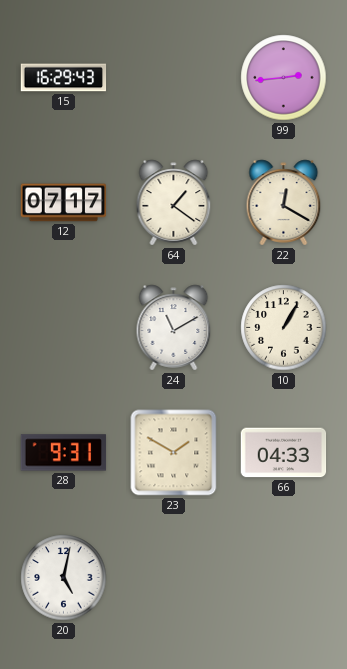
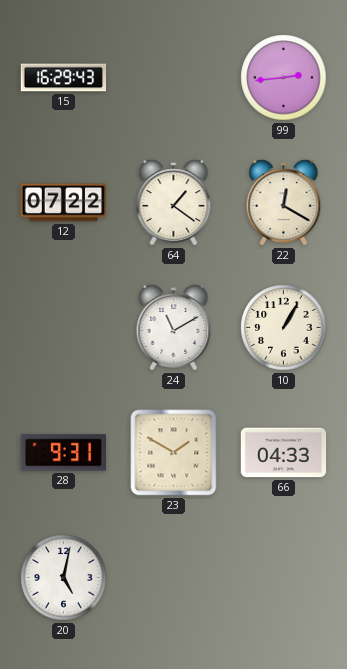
12: 07:17 -> 07:22
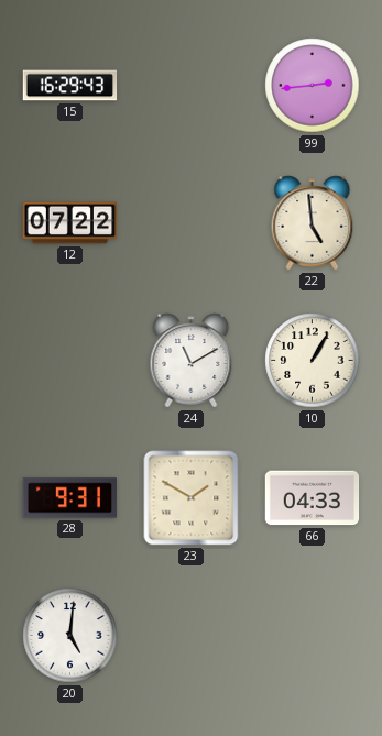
64: 1:21 -> none
22: 12:20 -> 4:59
20: 5:02 -> 5:01
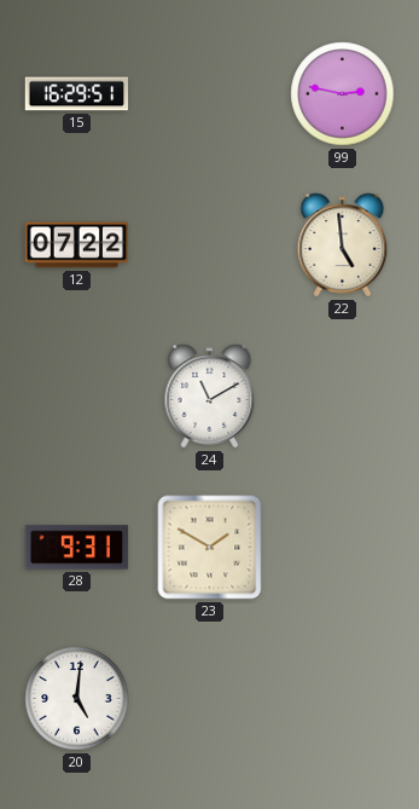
15: 16:29:43 -> 16:29:51
99: 2:44 -> 2:47
10: 1:05 -> none
66: 04:33 -> none
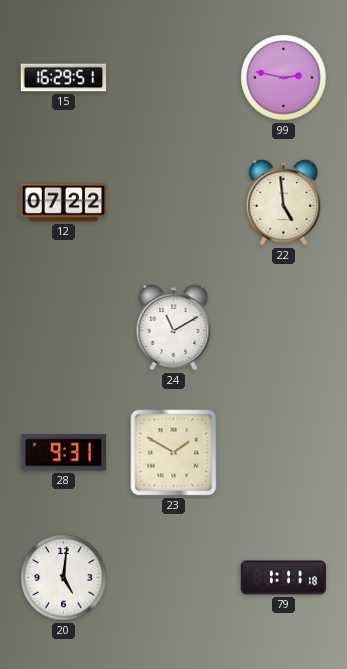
79: none -> 1:11
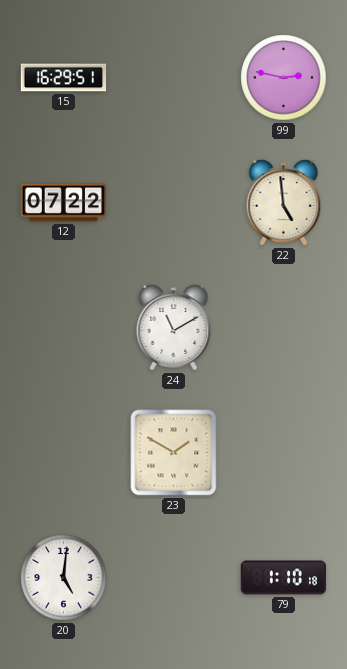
28: 9:31 -> none
79: 1:11 -> 1:10
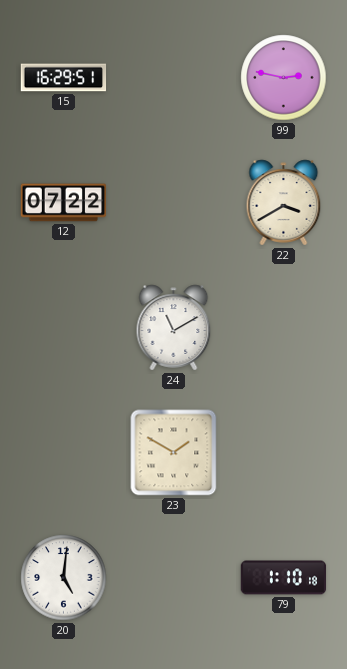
22: 4:59 -> 3:40
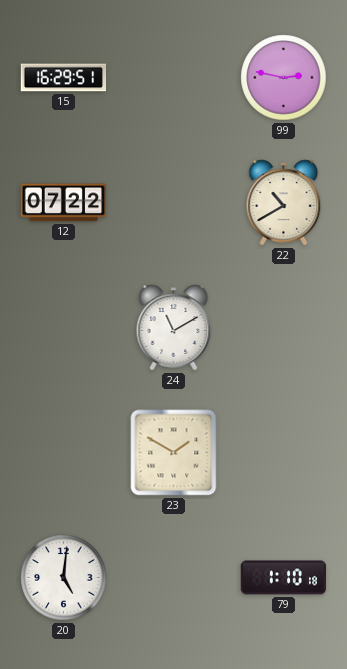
22: 3:40 -> 10:40
